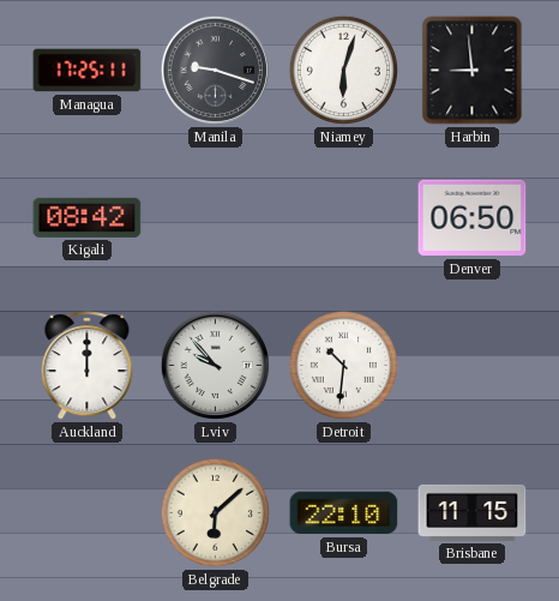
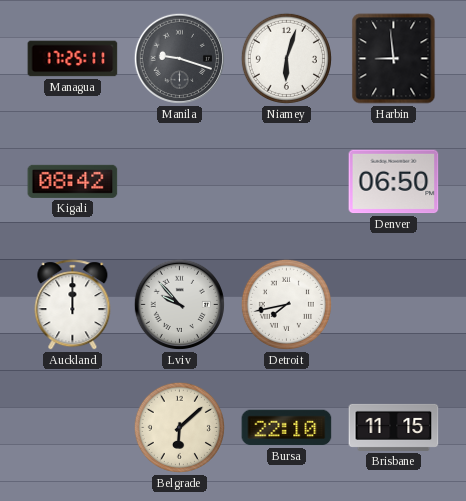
Detroit: 10:31 -> 7:43
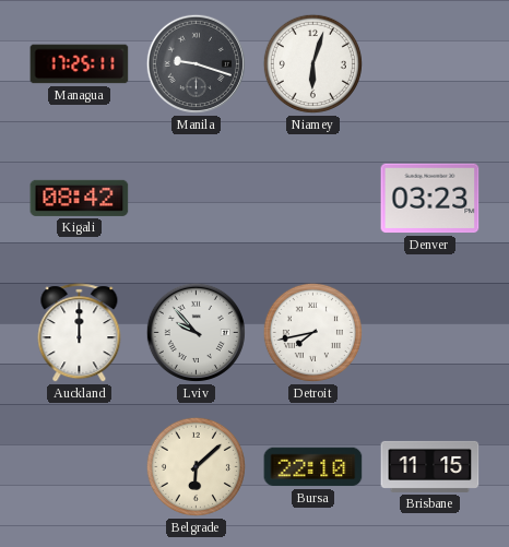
Harbin: 8:59 -> none
Denver: 06:50 -> 03:23
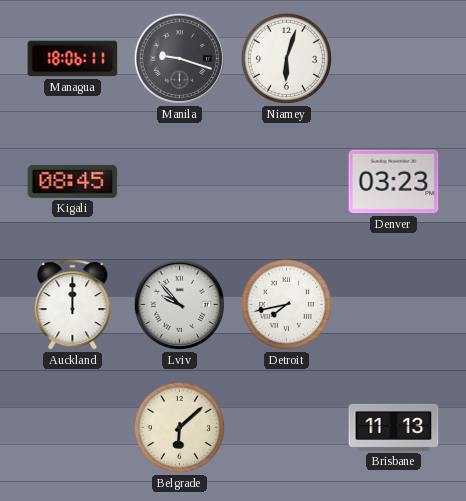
Managua: 17:25 -> 18:06
Kigali: 08:42 -> 08:45
Bursa: 22:10 -> none
Brisbane: 11:15 -> 11:13
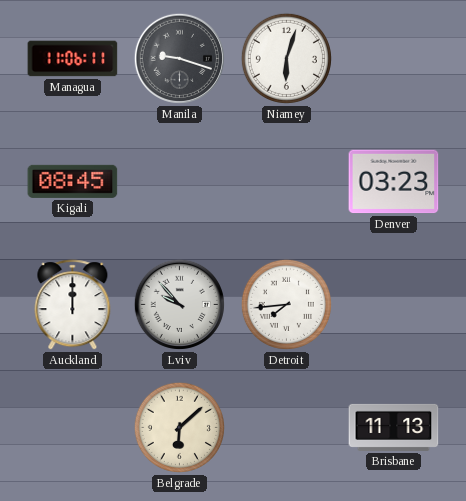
Managua: 18:06 -> 11:06
Detroit: 7:43 -> 7:44
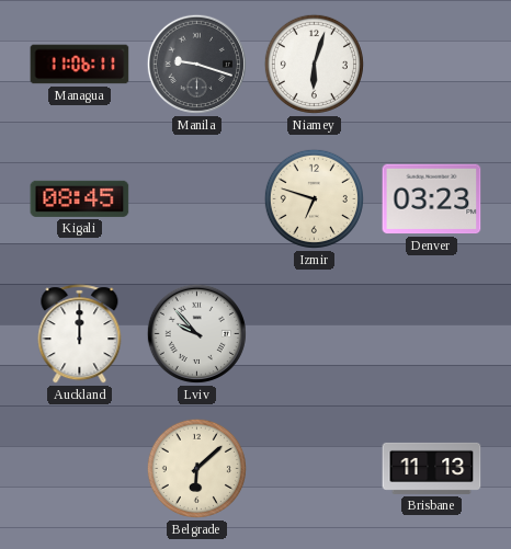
Izmir: none -> 6:48
Detroit: 7:44 -> none
